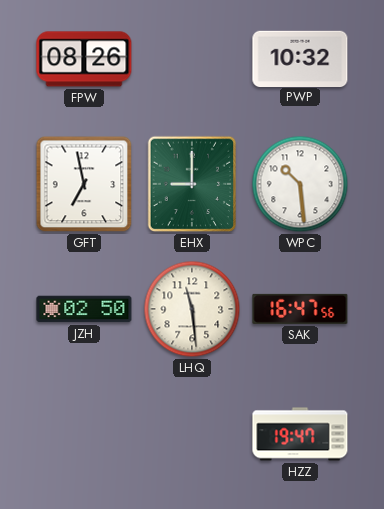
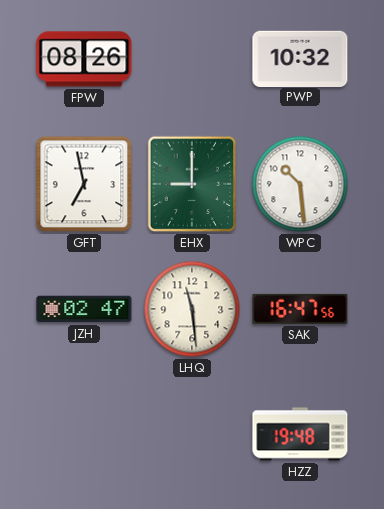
JZH: 02:50 -> 02:47
HZZ: 19:47 -> 19:48
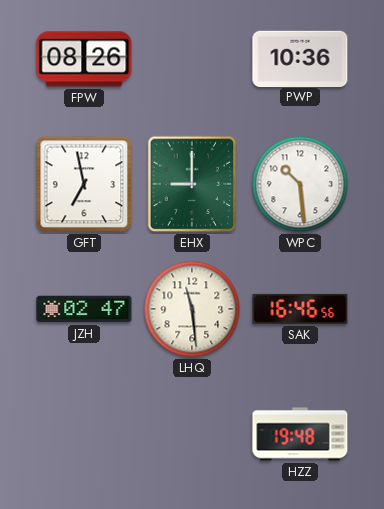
PWP: 10:32 -> 10:36
SAK: 16:47 -> 16:46
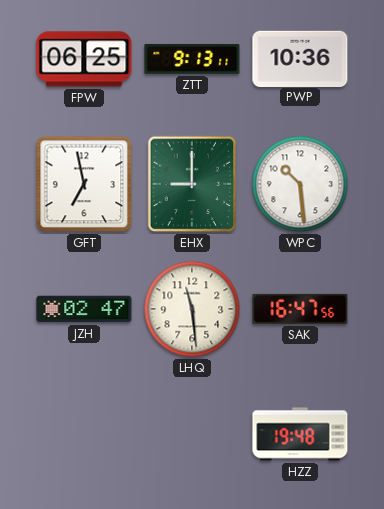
FPW: 08:26 -> 06:25
ZTT: none -> 9:13
SAK: 16:46 -> 16:47
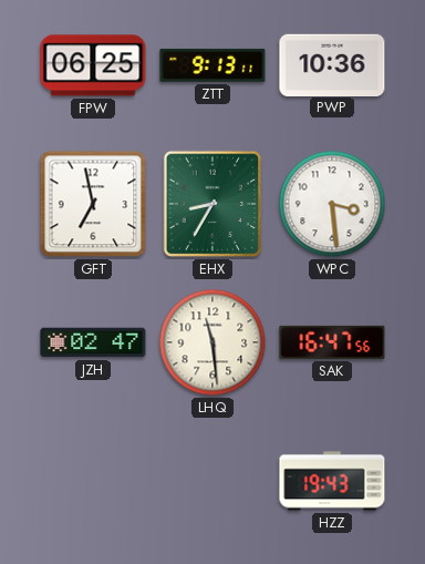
EHX: 9:00 -> 8:35
WPC: 10:29 -> 3:29
HZZ: 19:48 -> 19:43
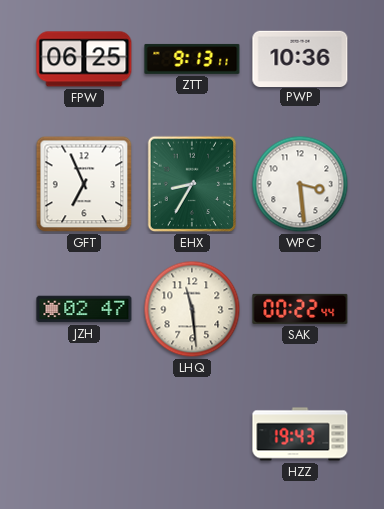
GFT: 6:58 -> 6:56
SAK: 16:47 -> 00:22
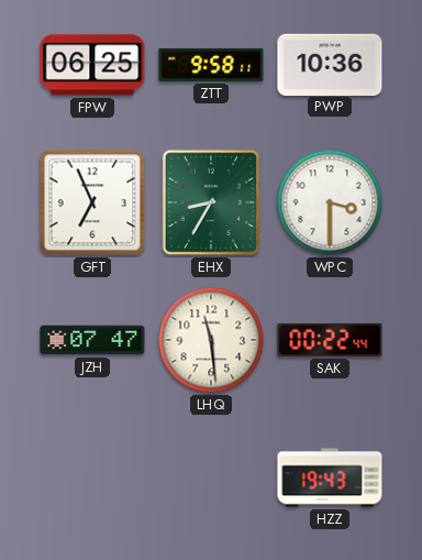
ZTT: 9:13 -> 9:58
WPC: 3:29 -> 3:30
JZH: 02:47 -> 07:47
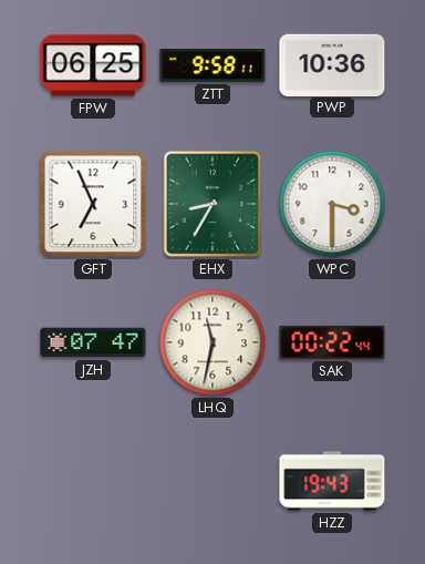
LHQ: 11:29 -> 11:32
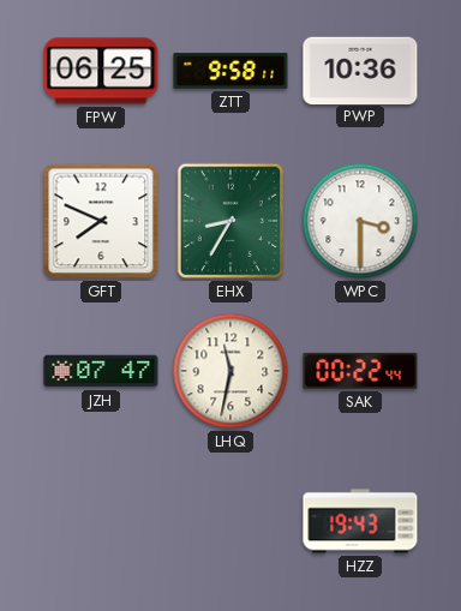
GFT: 6:56 -> 7:49
